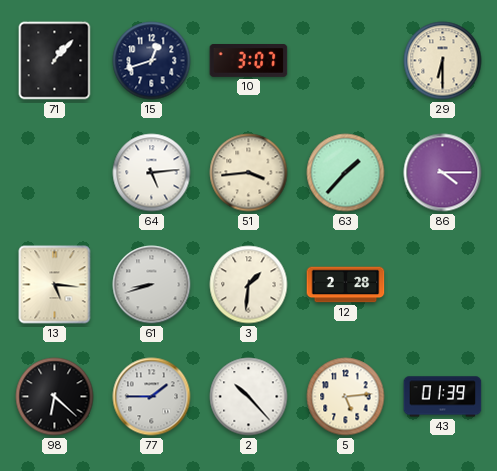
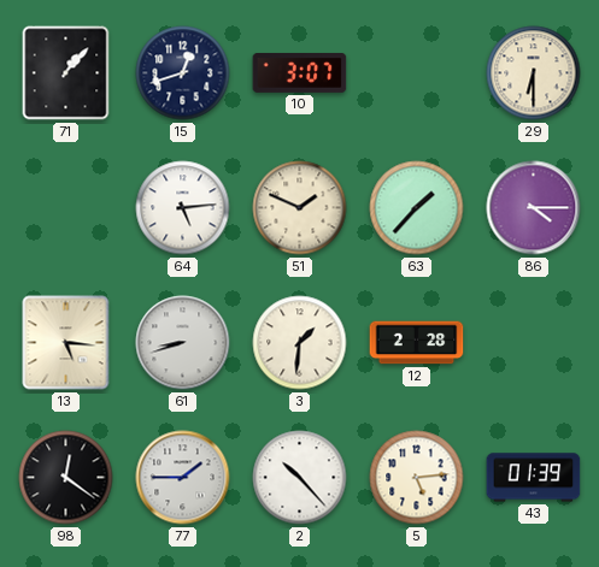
51: 3:44 -> 1:49
98: 6:22 -> 12:21
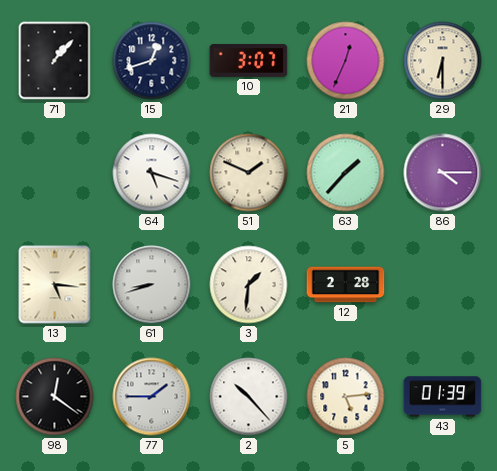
21: none -> 12:34
64: 5:14 -> 5:18
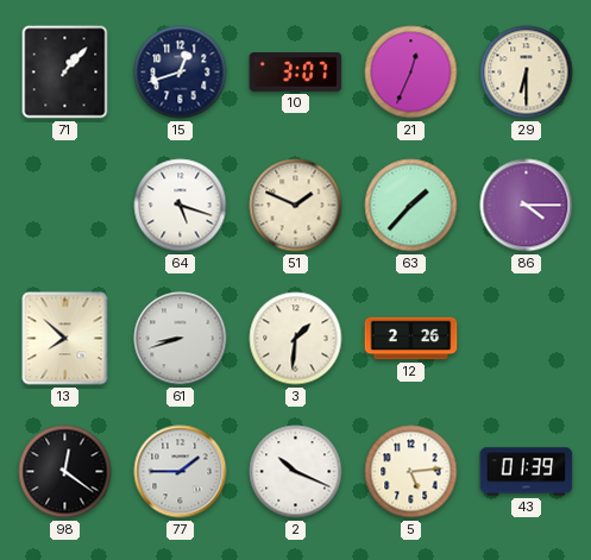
13: 5:16 -> 7:52
12: 2:28 -> 2:26
2: 10:23 -> 10:19
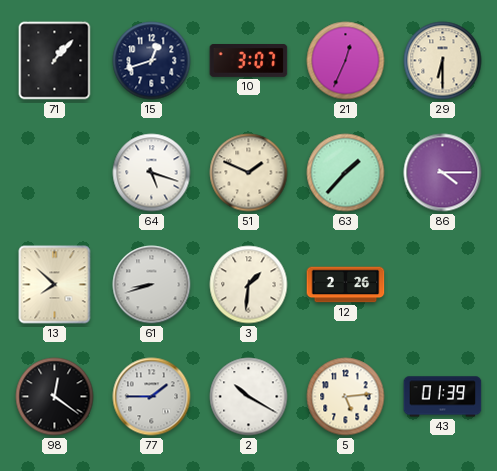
2: 10:19 -> 10:20
